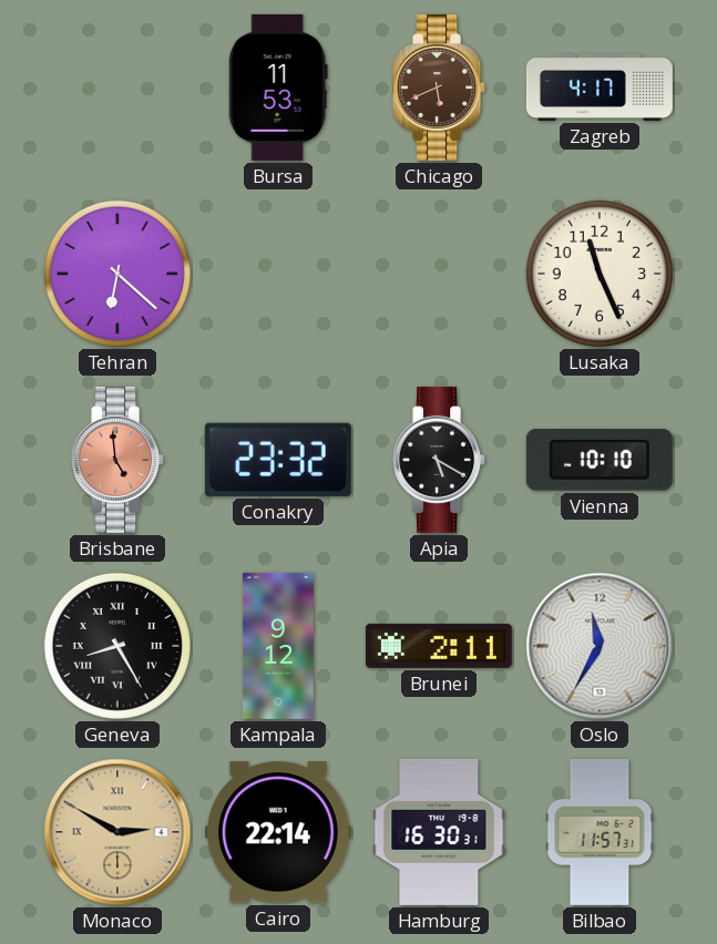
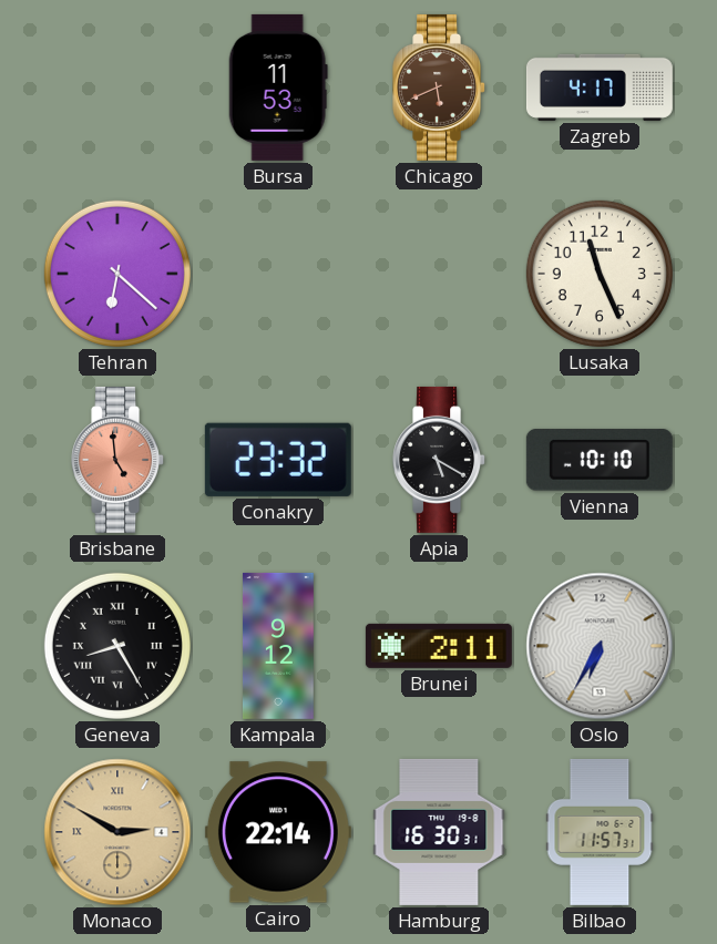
Oslo: 11:35 -> 6:35
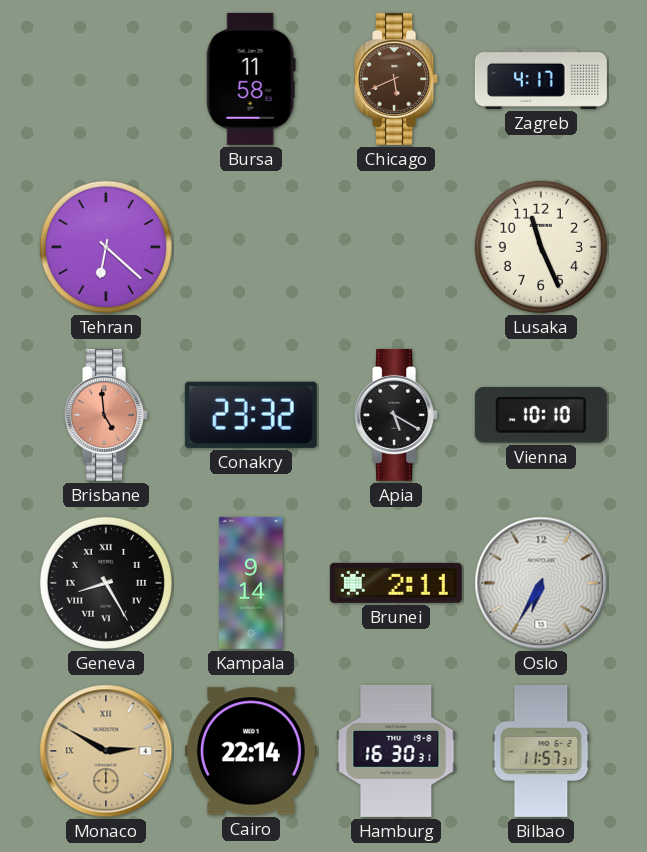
Bursa: 11:53 -> 11:58
Kampala: 9:12 -> 9:14
